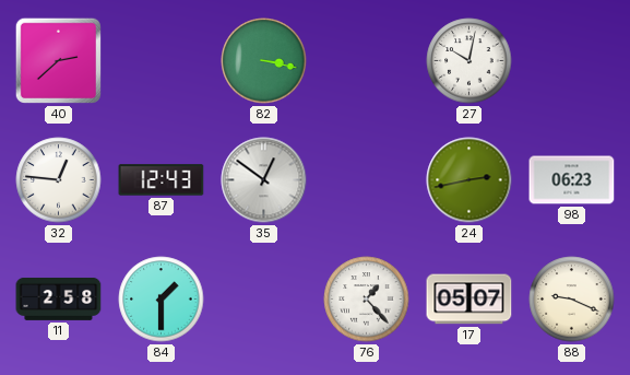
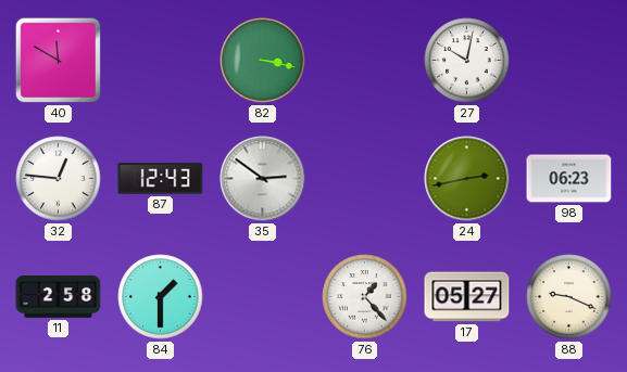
40: 2:38 -> 11:50
35: 12:51 -> 2:51
17: 05:07 -> 05:27
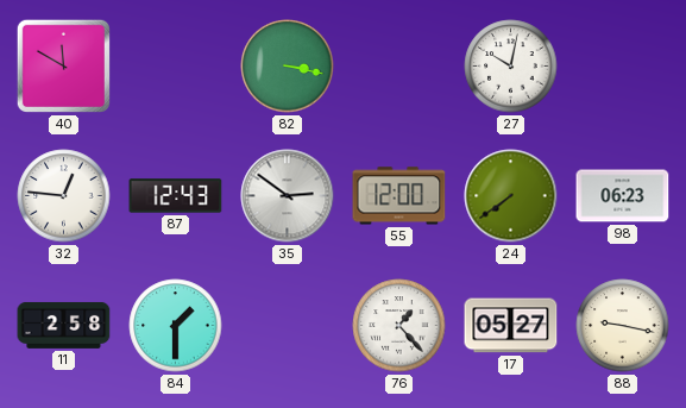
55: none -> 12:00
24: 2:43 -> 7:39
88: 9:19 -> 9:17
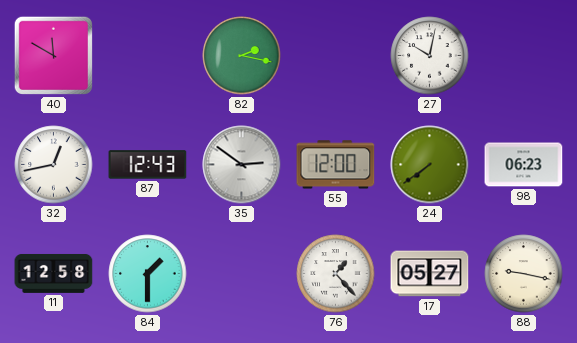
82: 3:17 -> 2:17
32: 12:46 -> 12:43
11: 2:58 -> 12:58
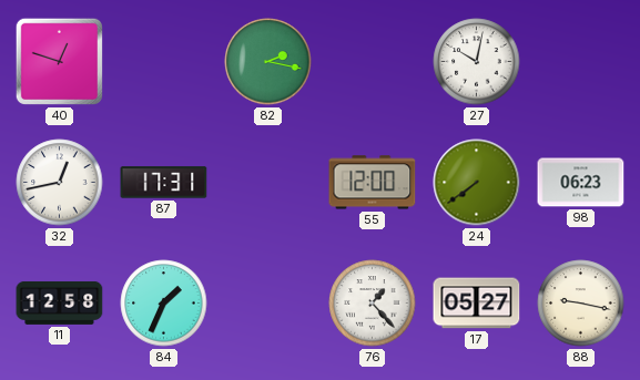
40: 11:50 -> 12:48
87: 12:43 -> 17:31
35: 2:51 -> none
84: 1:30 -> 1:34
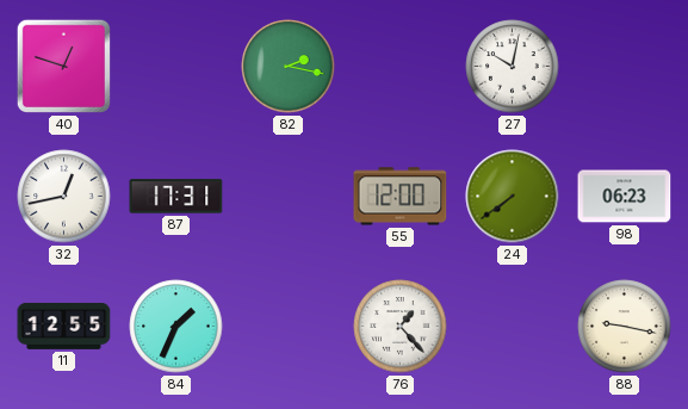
11: 12:58 -> 12:55
17: 05:27 -> none
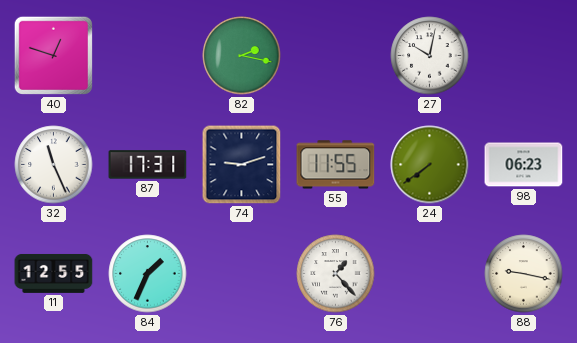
32: 12:43 -> 11:26
74: none -> 9:12
55: 12:00 -> 11:55
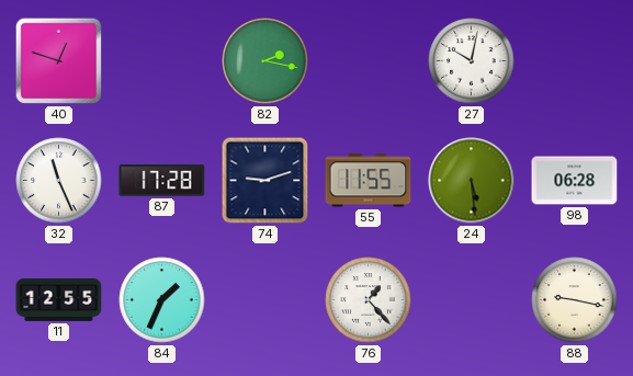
87: 17:31 -> 17:28
24: 7:39 -> 5:29
98: 06:23 -> 06:28
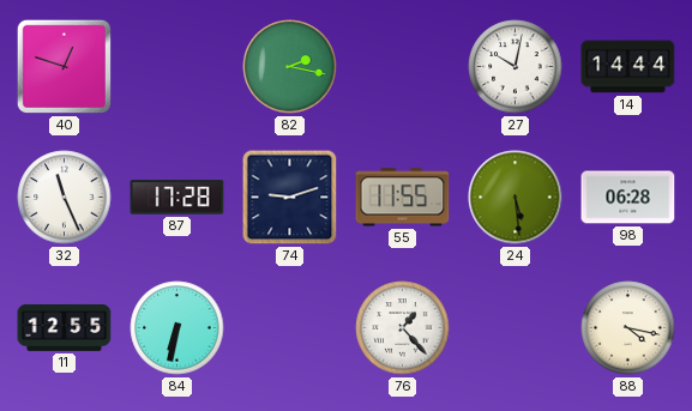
14: none -> 14:44
84: 1:34 -> 6:32
88: 9:17 -> 4:17
